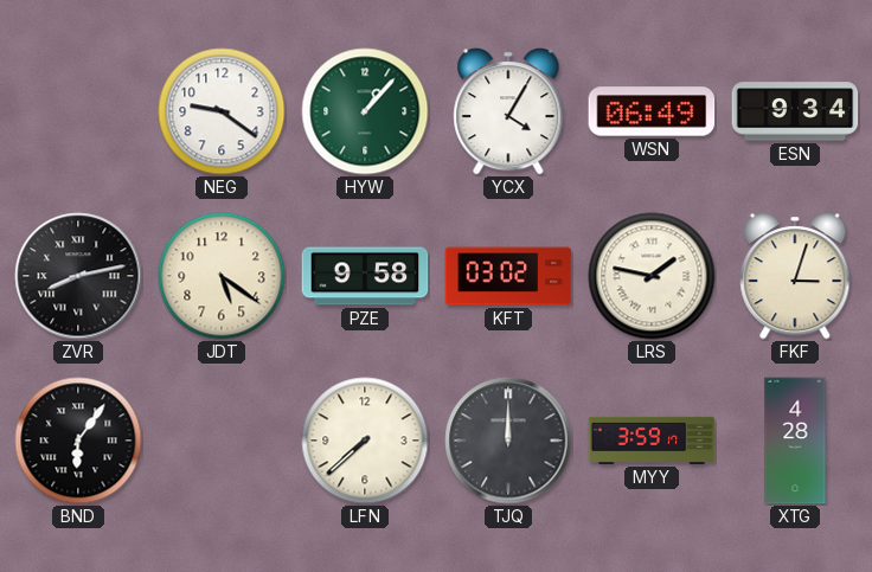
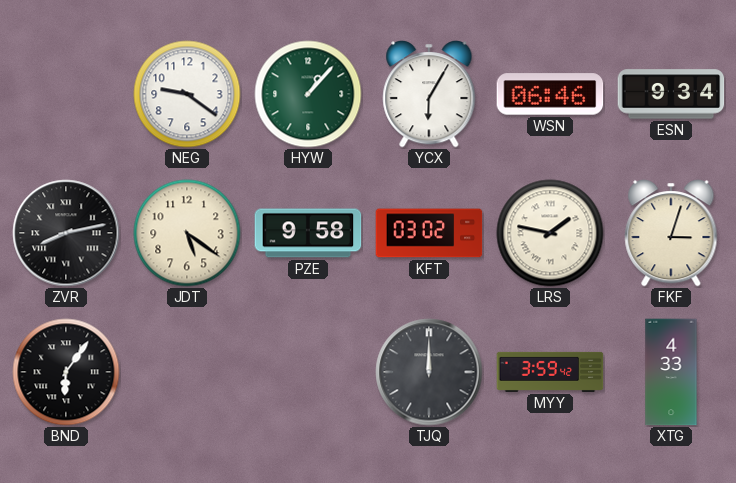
YCX: 4:05 -> 6:05
WSN: 06:49 -> 06:46
LFN: 7:38 -> none
MYY: 3:59:17 -> 3:59:42
XTG: 4:28 -> 4:33
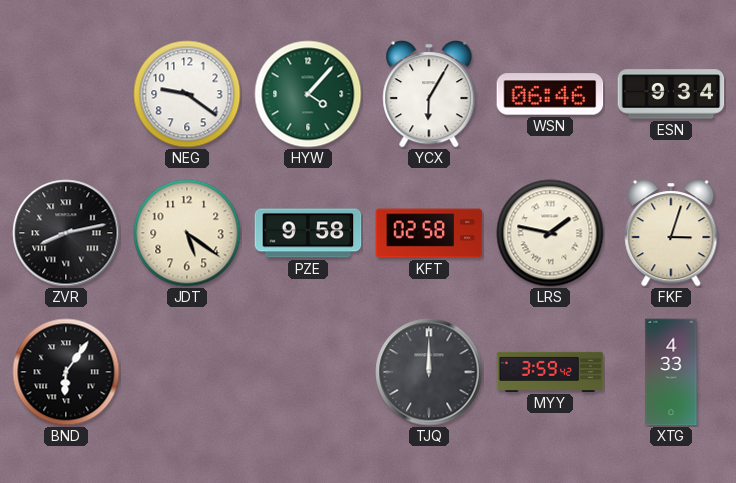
HYW: 1:07 -> 4:07
KFT: 03:02 -> 02:58
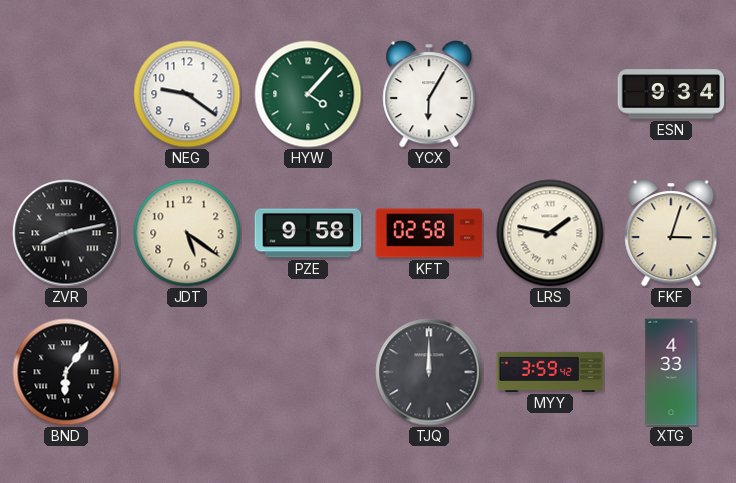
WSN: 06:46 -> none
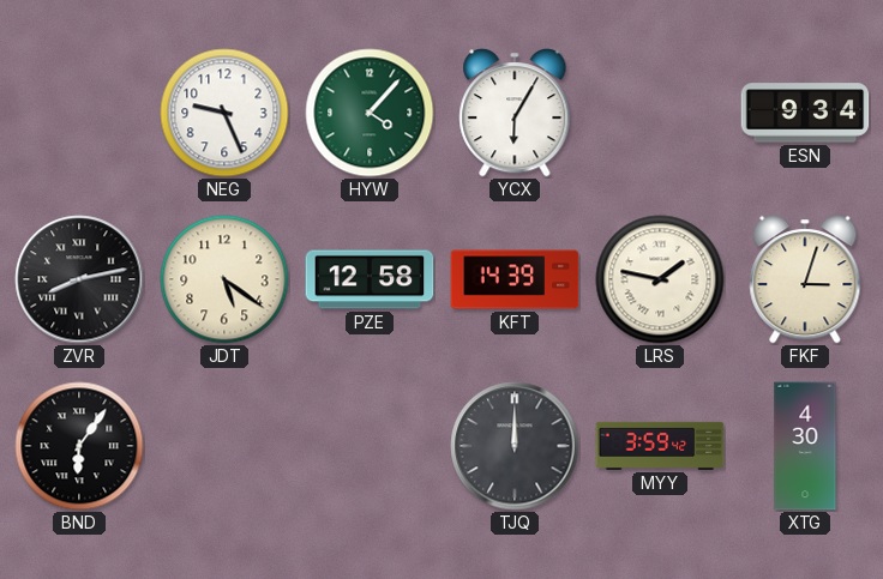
NEG: 9:21 -> 9:26
PZE: 9:58 -> 12:58
KFT: 02:58 -> 14:39
XTG: 4:33 -> 4:30
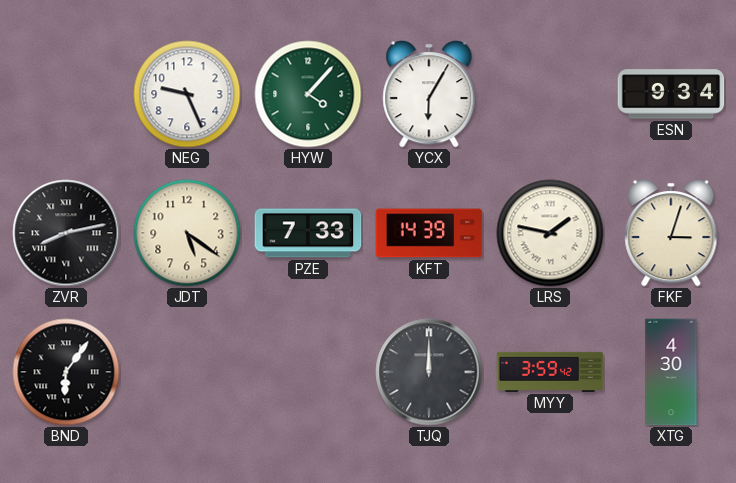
PZE: 12:58 -> 7:33
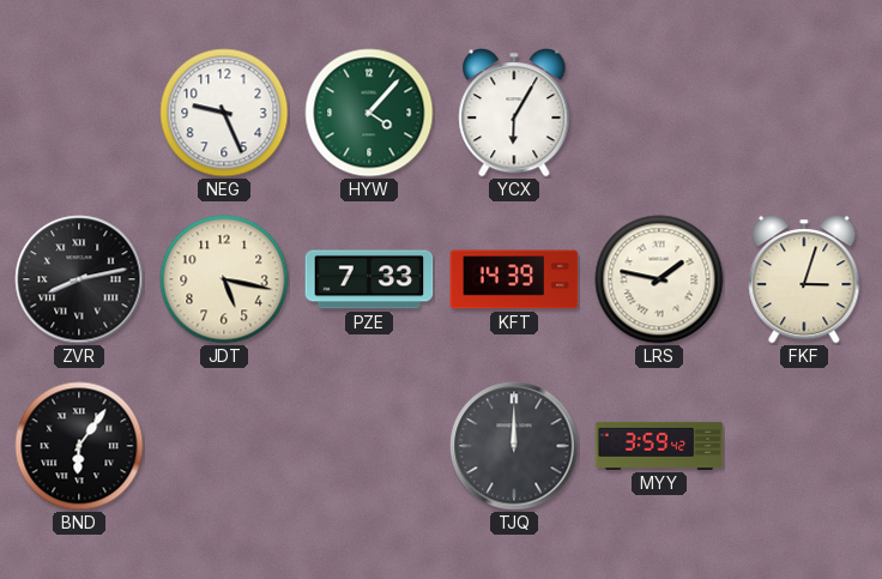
ESN: 9:34 -> none
JDT: 5:21 -> 5:17
XTG: 4:30 -> none
